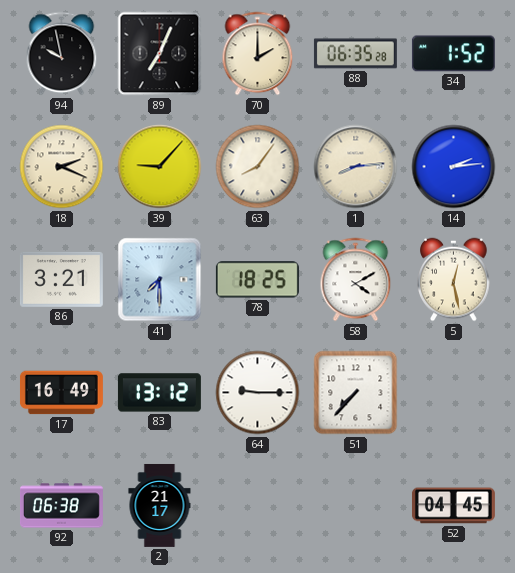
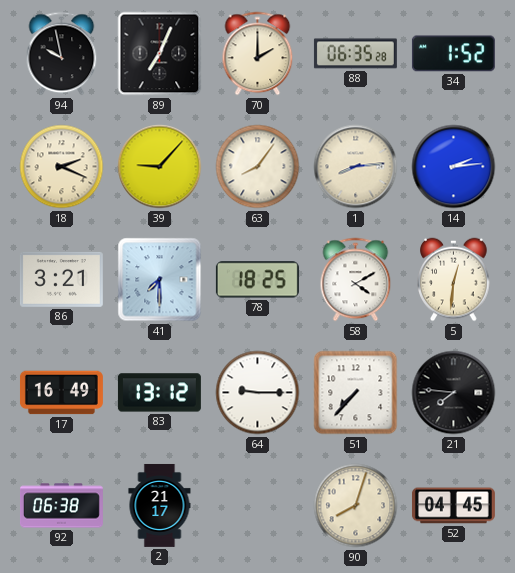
5: 12:28 -> 12:31
21: none -> 7:46
90: none -> 8:03
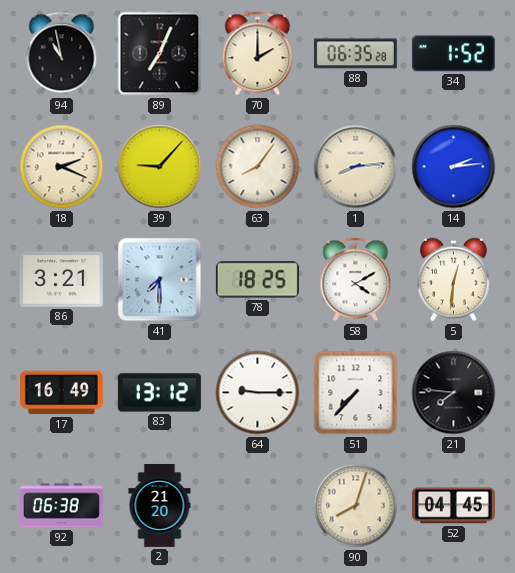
94: 9:58 -> 10:58
2: 21:17 -> 21:20
